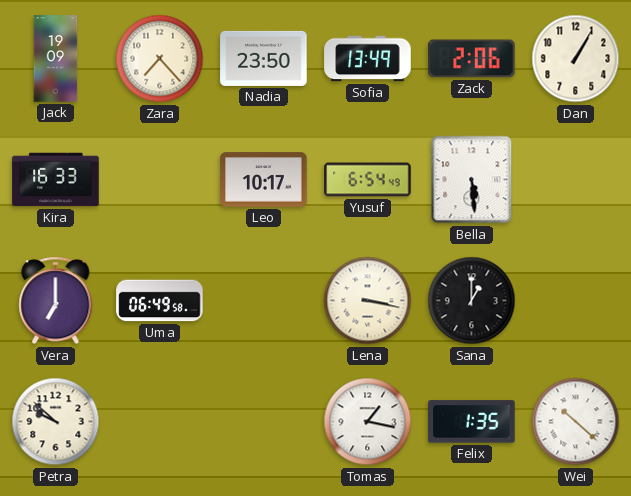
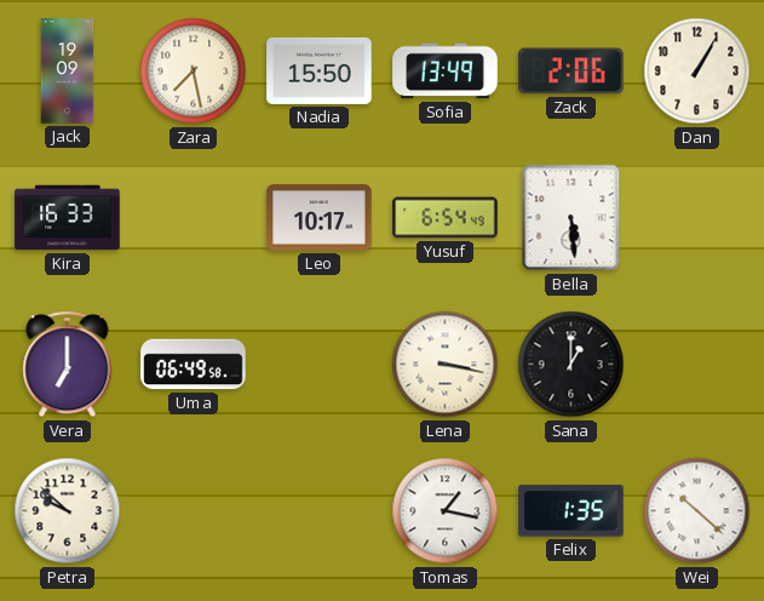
Zara: 7:23 -> 7:28
Nadia: 23:50 -> 15:50
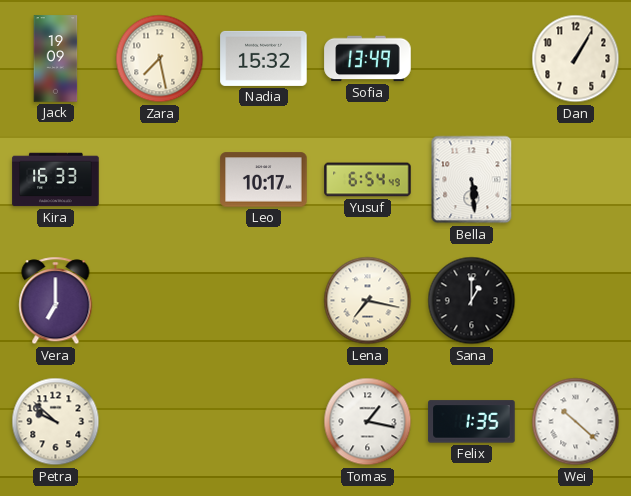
Nadia: 15:50 -> 15:32
Zack: 2:06 -> none
Uma: 06:49 -> none
Lena: 3:17 -> 7:17
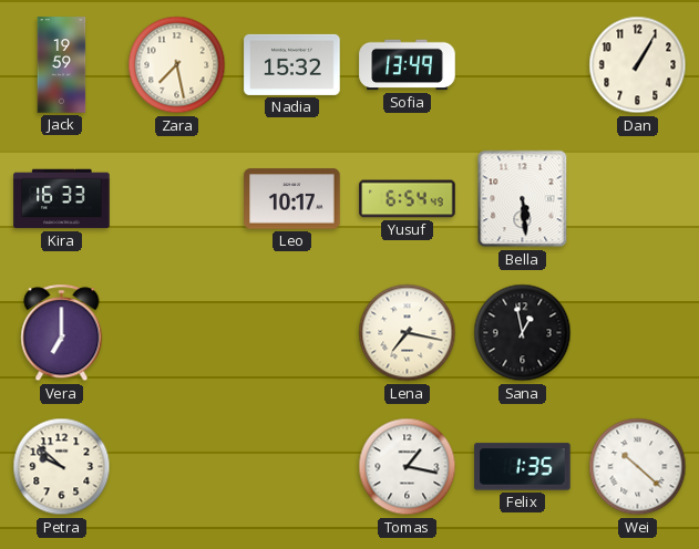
Jack: 19:09 -> 19:59
Sana: 1:00 -> 12:58
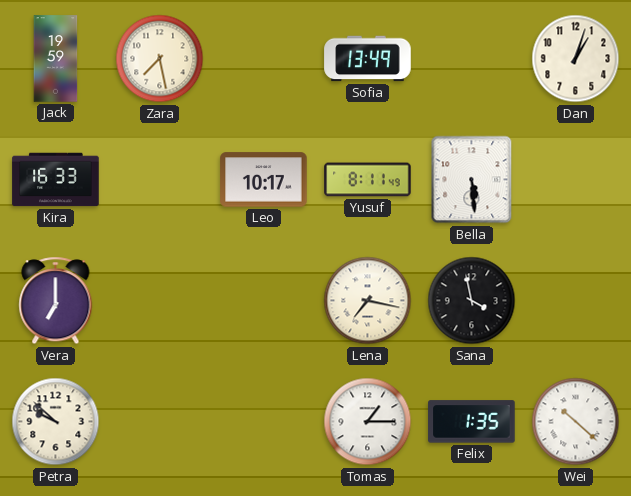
Nadia: 15:32 -> none
Dan: 1:05 -> 1:03
Yusuf: 6:54 -> 8:11
Sana: 12:58 -> 3:58
Tomas: 1:17 -> 1:15
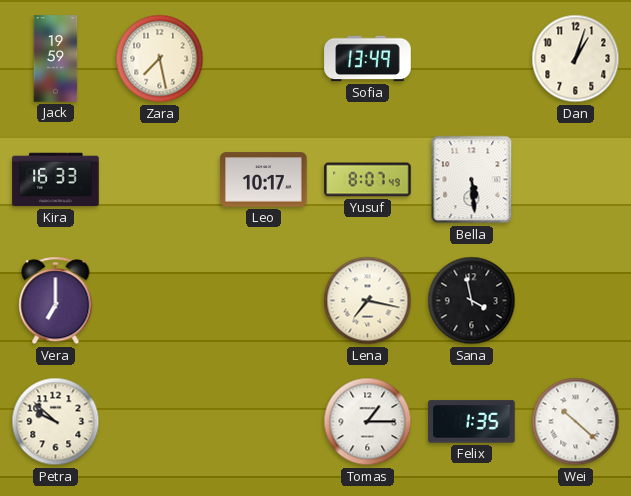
Yusuf: 8:11 -> 8:07
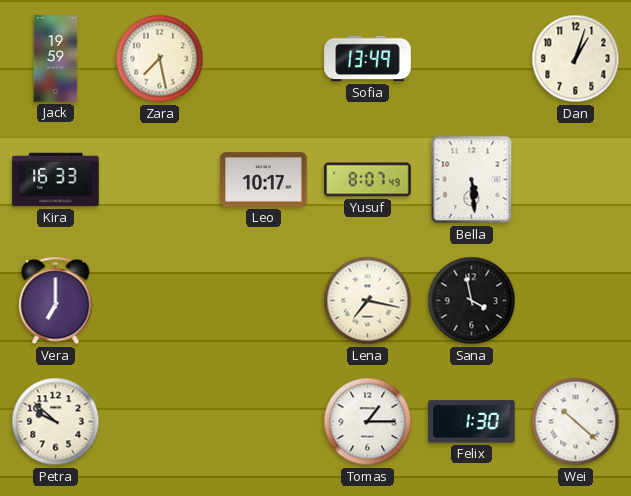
Felix: 1:35 -> 1:30
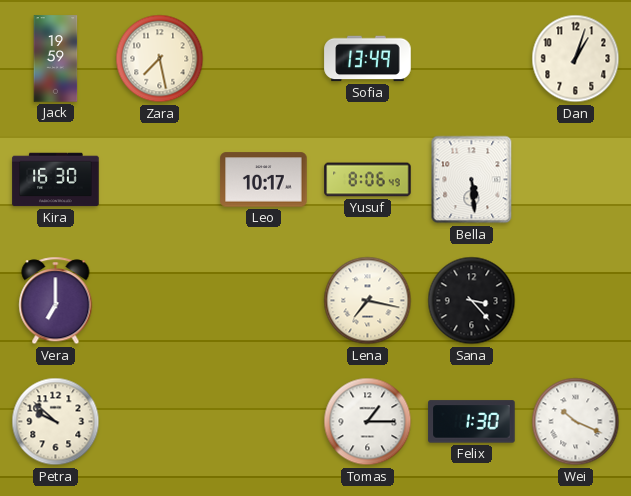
Kira: 16:33 -> 16:30
Yusuf: 8:07 -> 8:06
Sana: 3:58 -> 3:23
Wei: 10:22 -> 10:19
